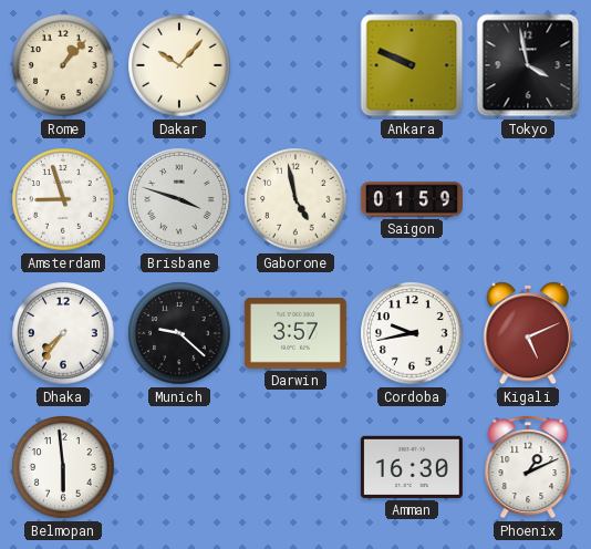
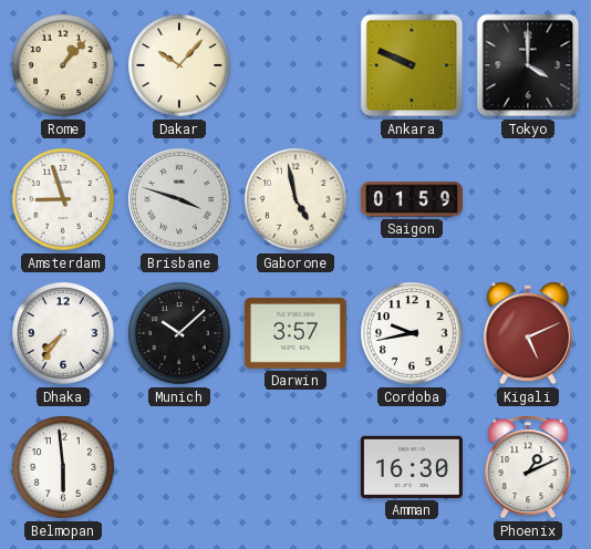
Tokyo: 3:58 -> 4:00
Munich: 9:22 -> 10:08
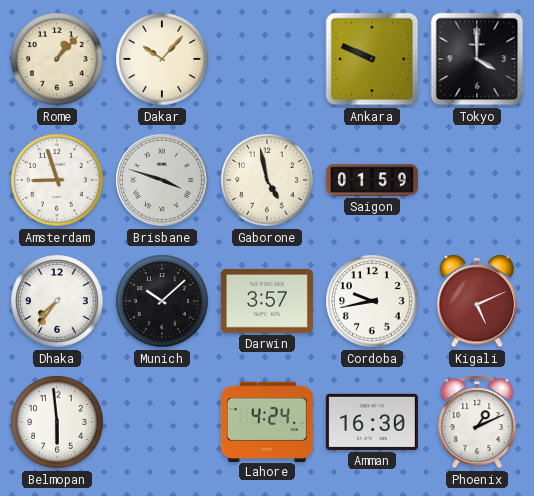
Lahore: none -> 4:24
